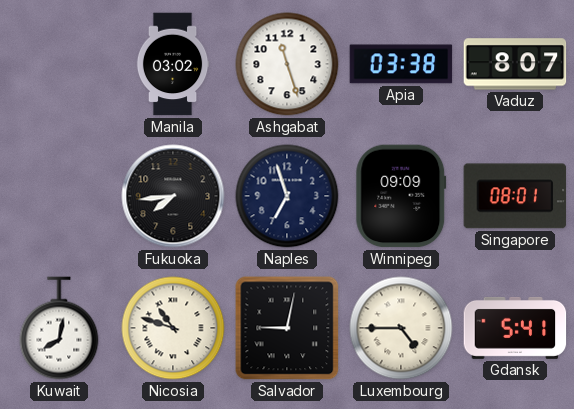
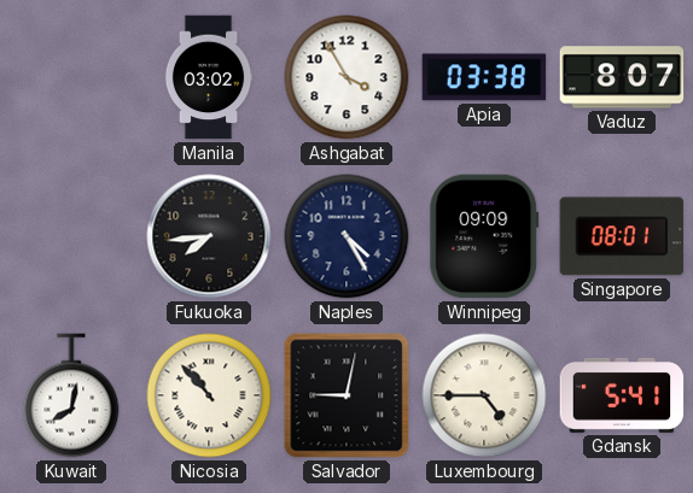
Ashgabat: 11:27 -> 3:55
Naples: 6:57 -> 4:25
Nicosia: 10:48 -> 10:53
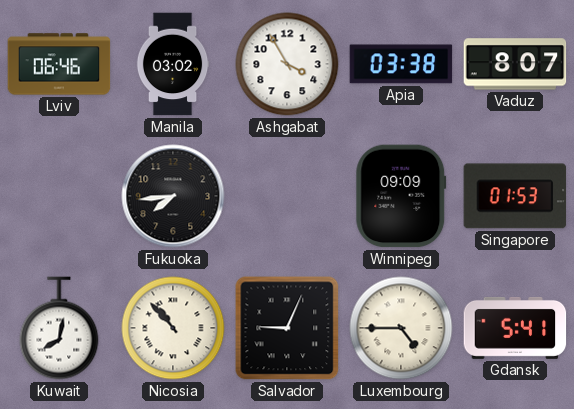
Lviv: none -> 06:46
Naples: 4:25 -> none
Singapore: 08:01 -> 01:53
Salvador: 9:02 -> 9:04
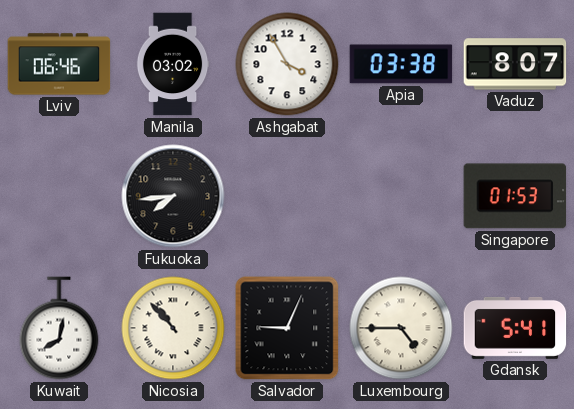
Winnipeg: 09:09 -> none
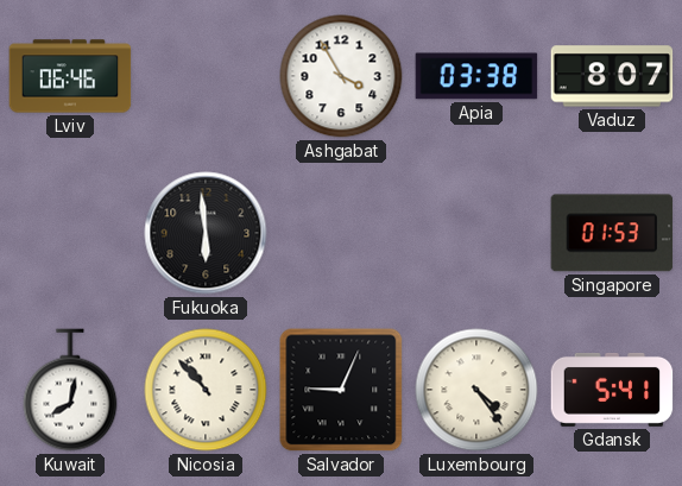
Manila: 03:02 -> none
Fukuoka: 7:44 -> 5:59
Luxembourg: 4:45 -> 4:24
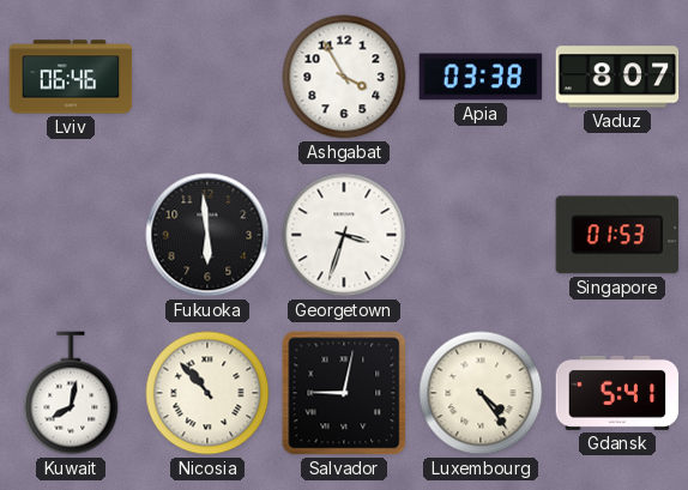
Georgetown: none -> 3:33
Salvador: 9:04 -> 9:02
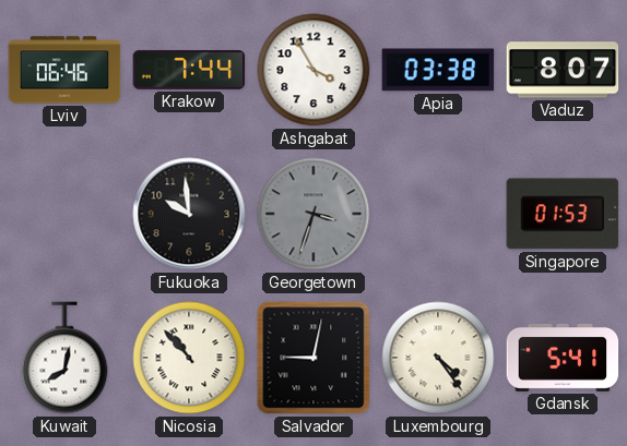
Krakow: none -> 7:44
Fukuoka: 5:59 -> 9:59
Georgetown dial: white -> grey
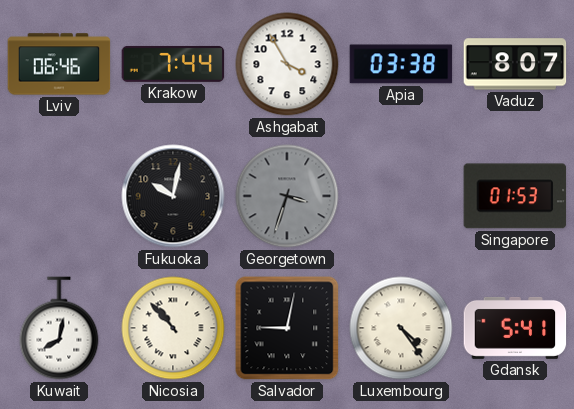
Fukuoka: 9:59 -> 10:02
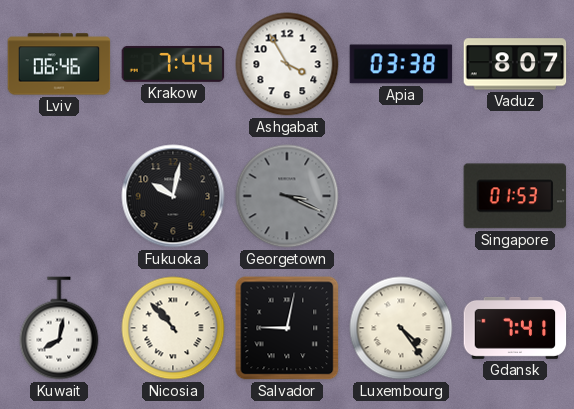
Georgetown: 3:33 -> 3:19
Gdansk: 5:41 -> 7:41
